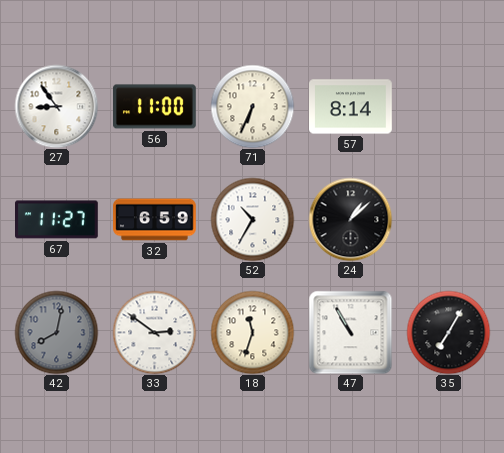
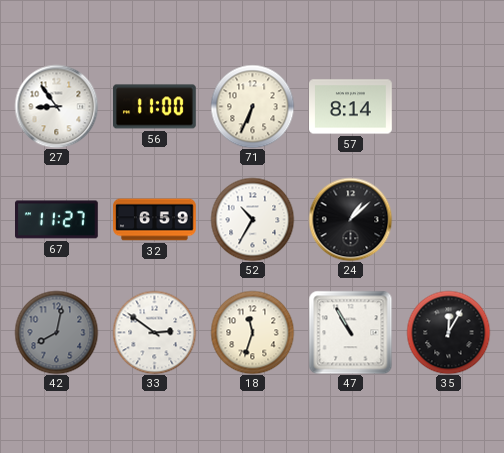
35: 7:05 -> 12:05
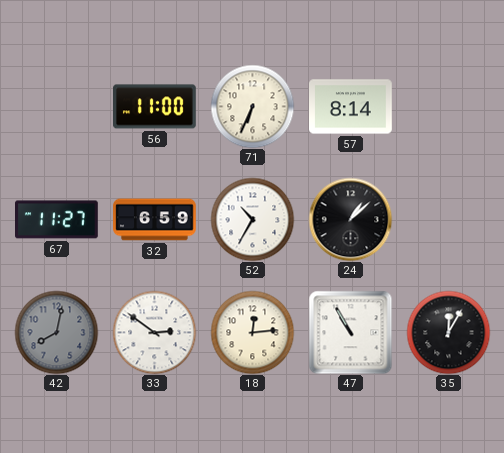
27: 8:54 -> none
18: 11:33 -> 12:14
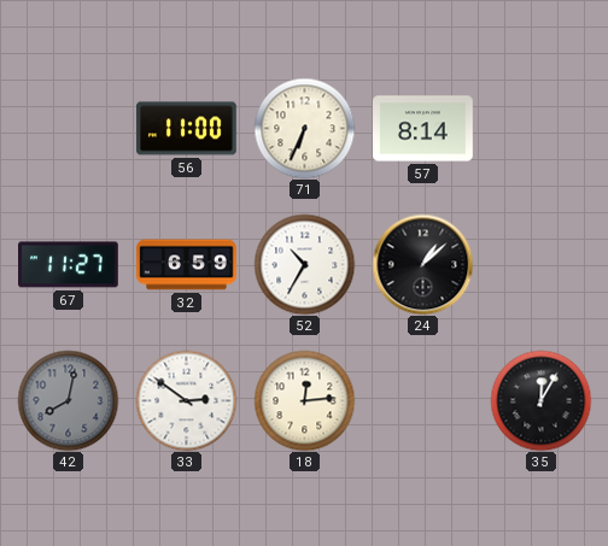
47: 10:55 -> none
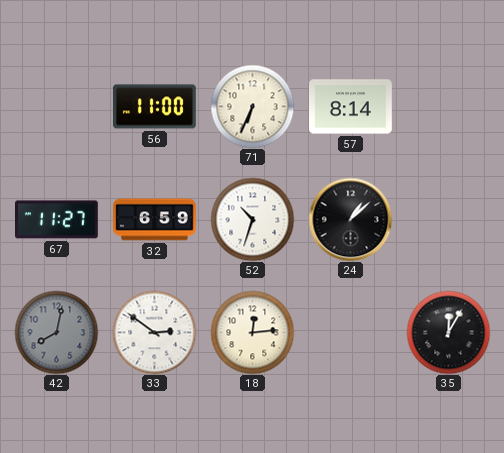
52: 10:35 -> 10:33
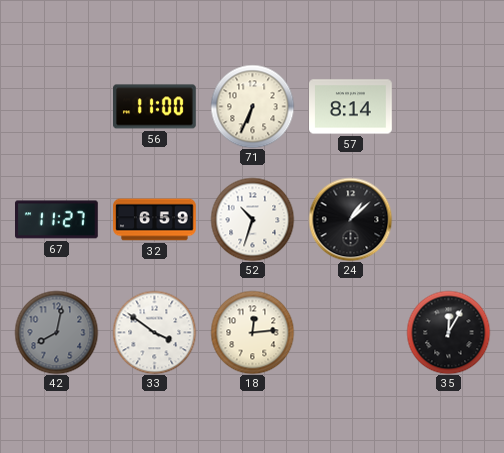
33: 2:51 -> 3:51
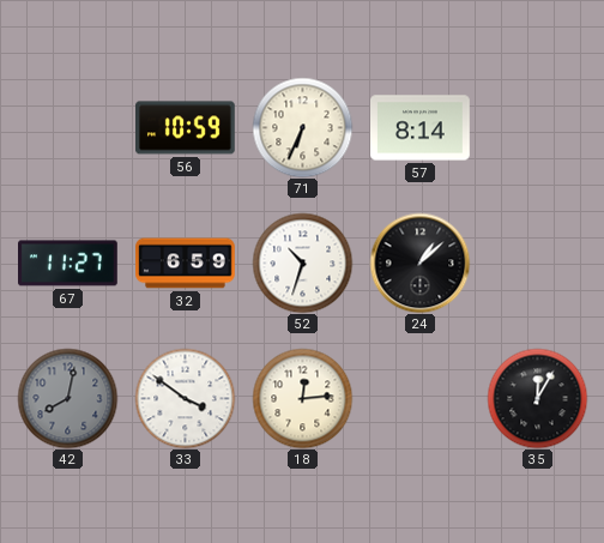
56: 11:00 -> 10:59
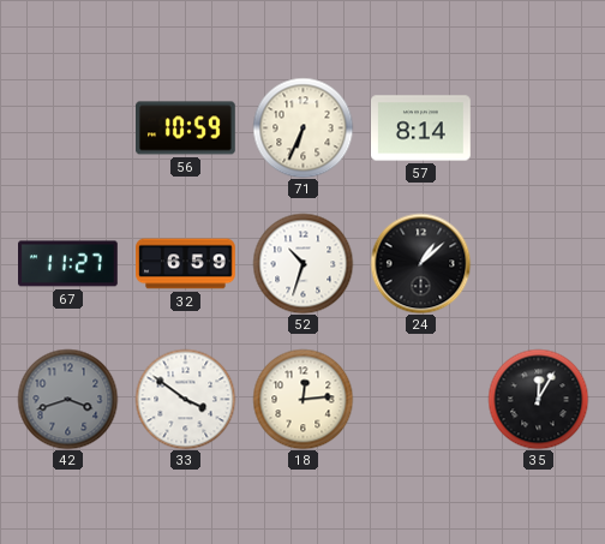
42: 8:02 -> 3:42
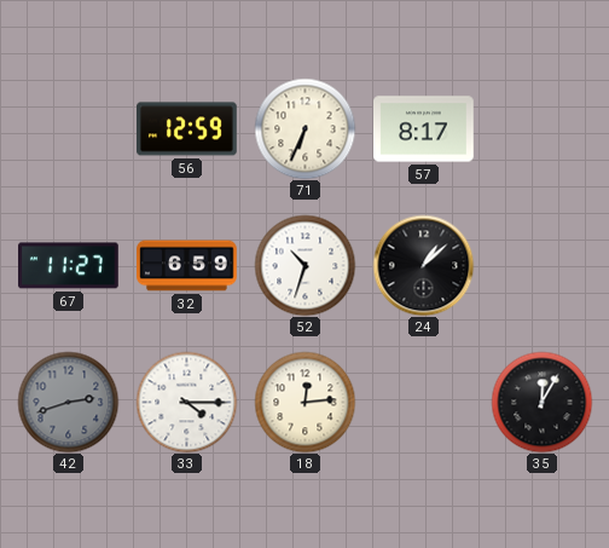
56: 10:59 -> 12:59
57: 8:14 -> 8:17
42: 3:42 -> 2:42
33: 3:51 -> 4:15
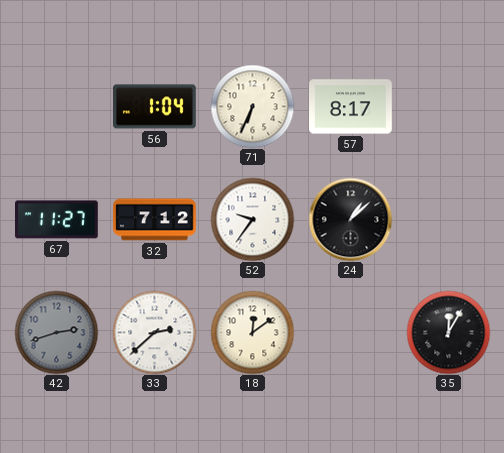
56: 12:59 -> 1:04
32: 6:59 -> 7:12
52: 10:33 -> 9:36
33: 4:15 -> 2:38
18: 12:14 -> 12:09
